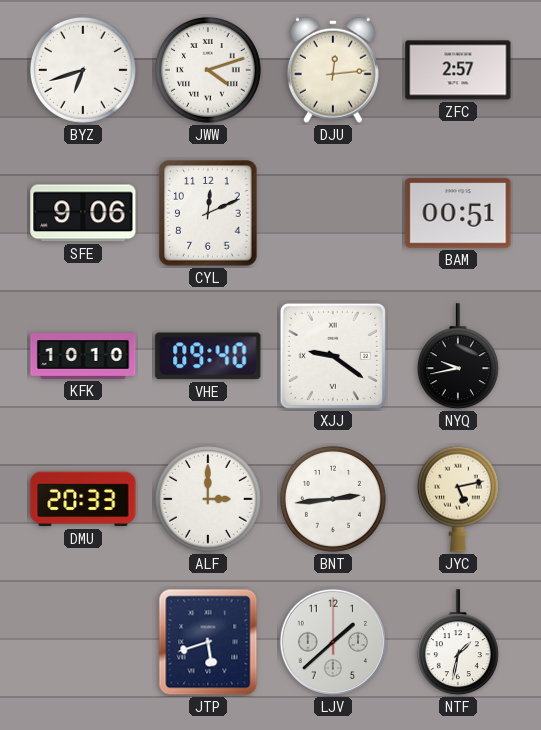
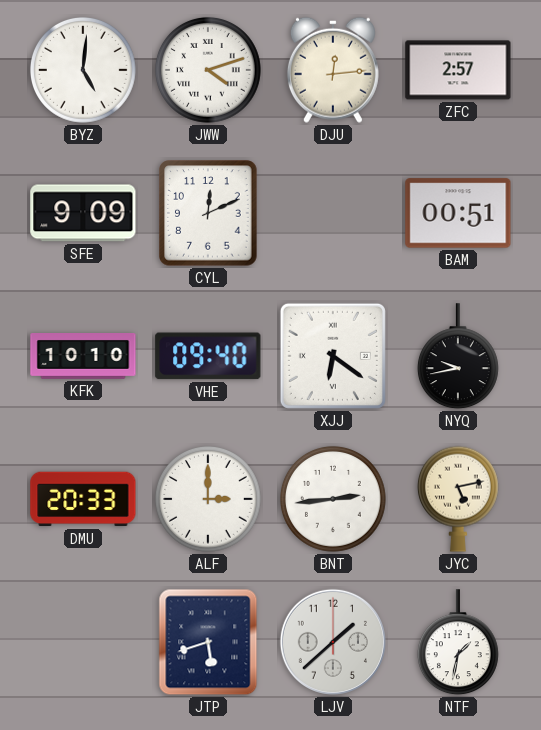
BYZ: 6:42 -> 5:01
SFE: 9:06 -> 9:09
XJJ: 9:21 -> 6:21
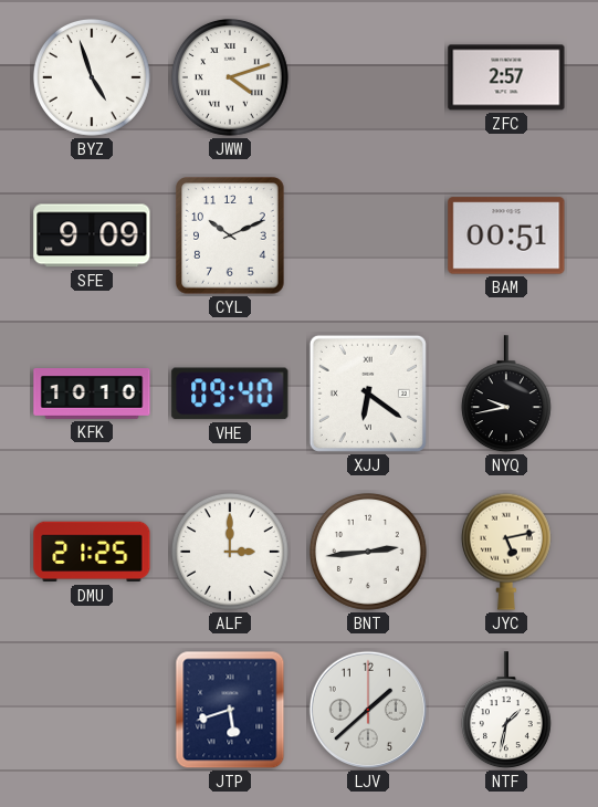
BYZ: 5:01 -> 4:57
DJU: 12:14 -> none
CYL: 12:11 -> 10:11
DMU: 20:33 -> 21:25
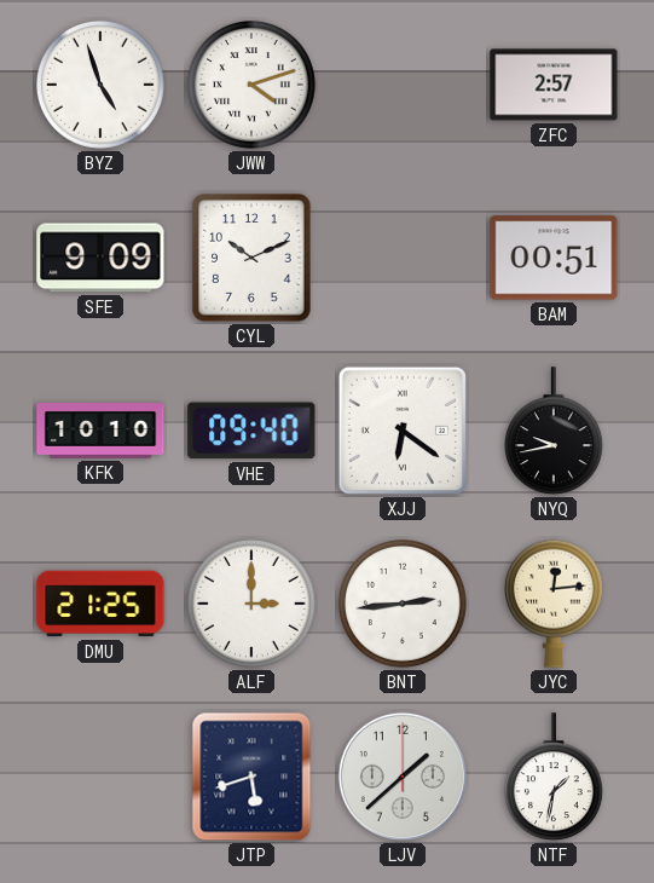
JYC: 5:13 -> 12:14
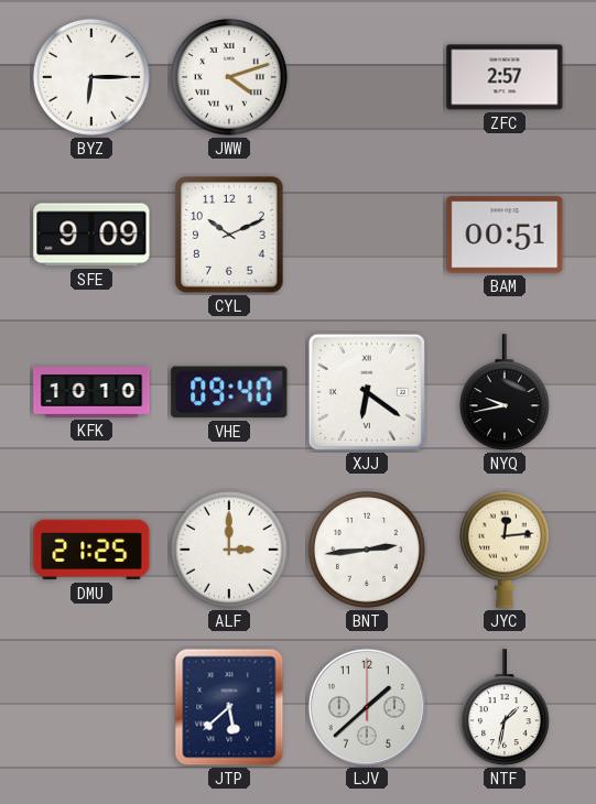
BYZ: 4:57 -> 6:15
JTP: 5:42 -> 5:38
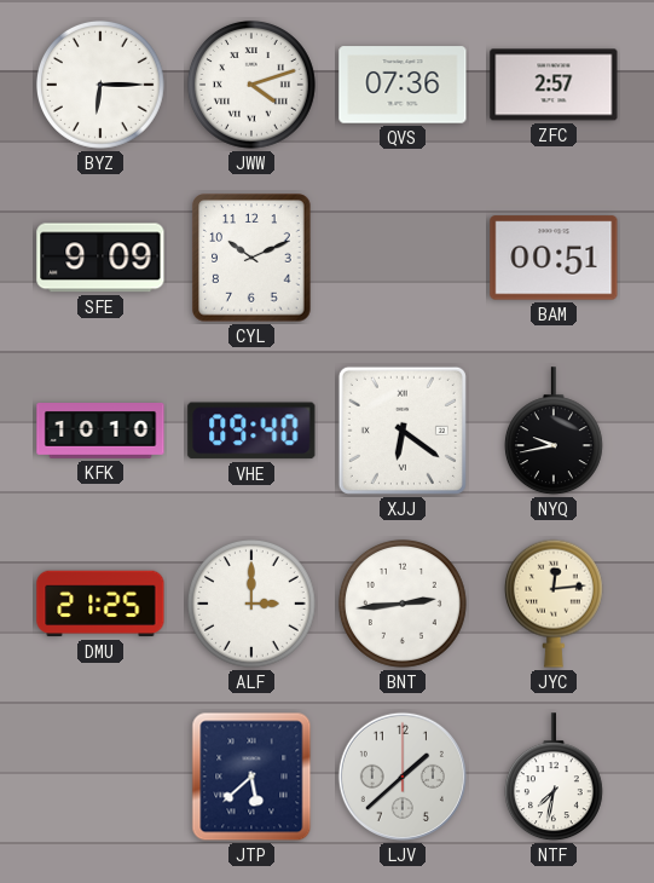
QVS: none -> 07:36
NTF: 1:32 -> 7:32
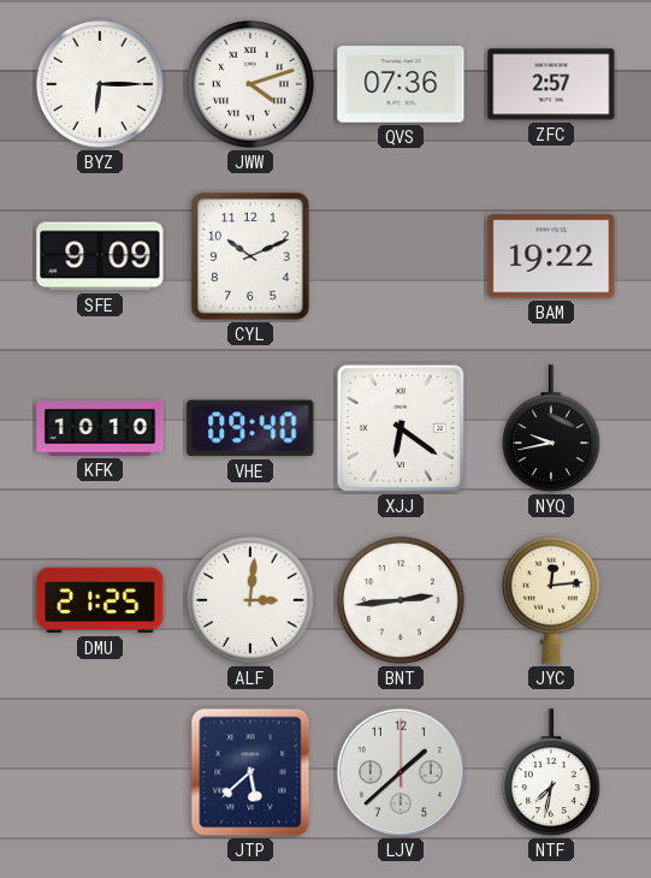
BAM: 00:51 -> 19:22
ALF: 3:00 -> 3:01
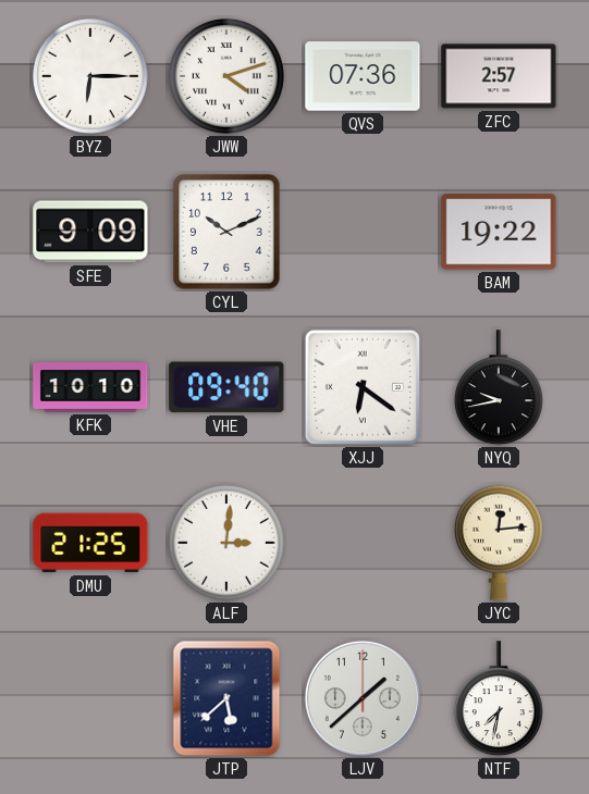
BNT: 2:44 -> none
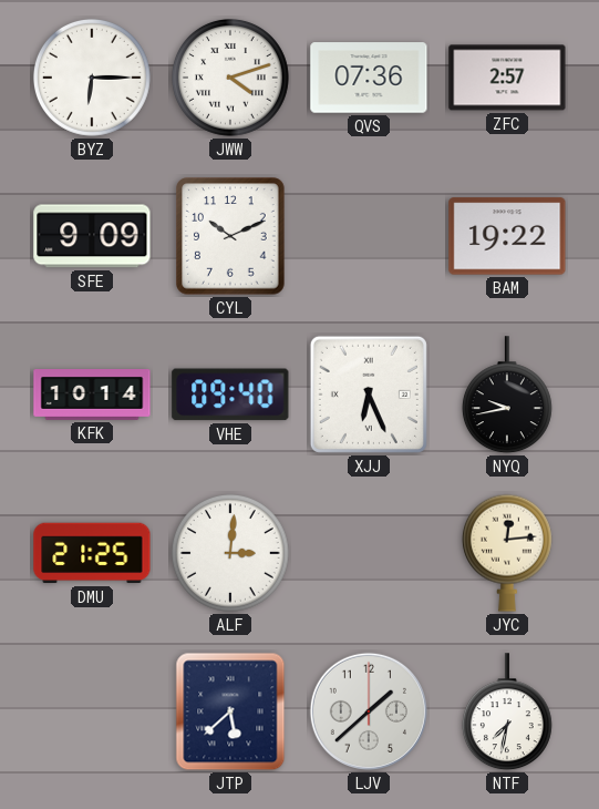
KFK: 10:10 -> 10:14
XJJ: 6:21 -> 6:26
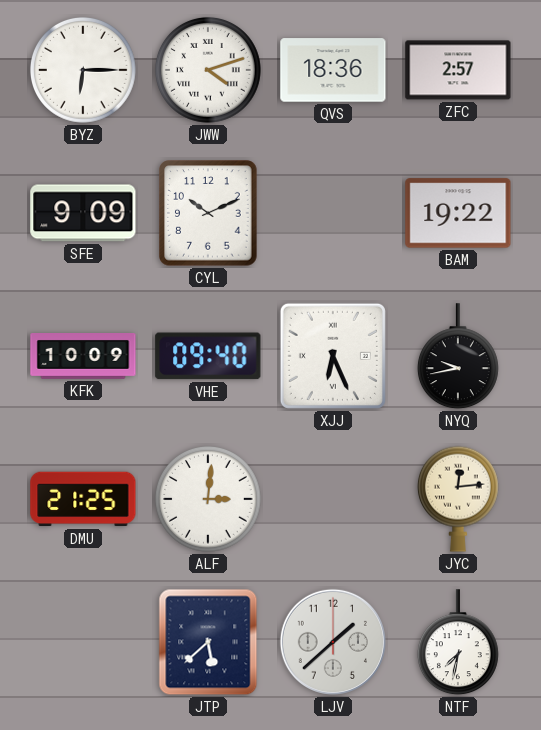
QVS: 07:36 -> 18:36
KFK: 10:14 -> 10:09
